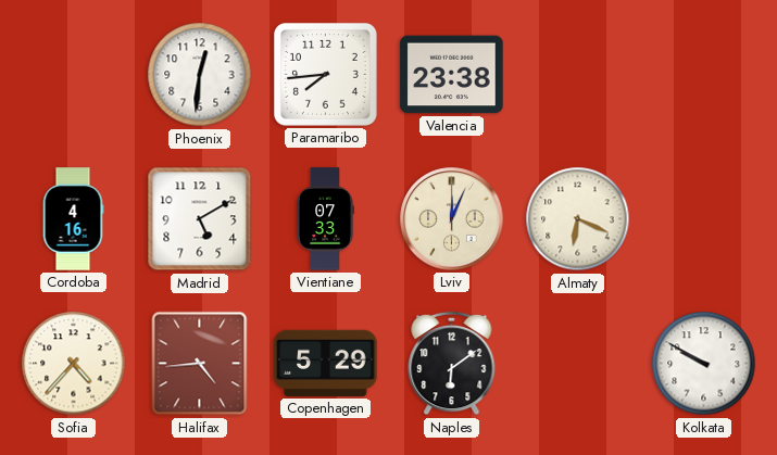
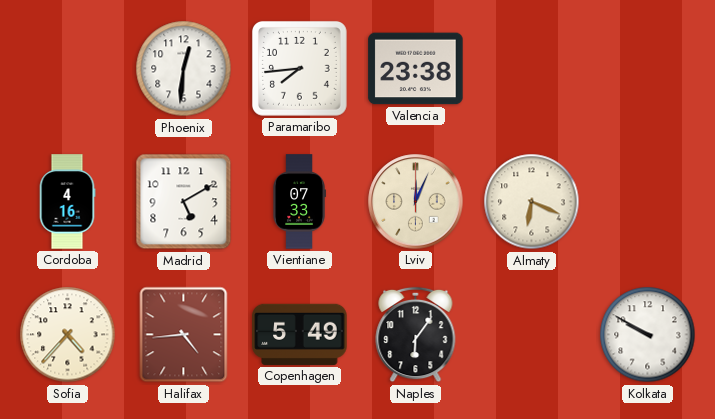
Copenhagen: 5:29 -> 5:49
Naples: 6:09 -> 6:06
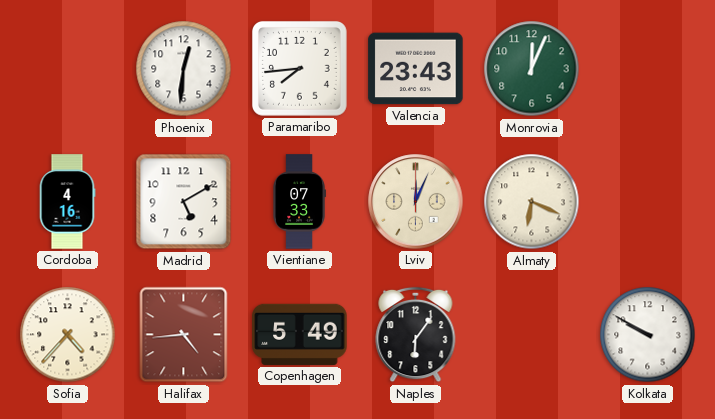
Valencia: 23:38 -> 23:43
Monrovia: none -> 12:04
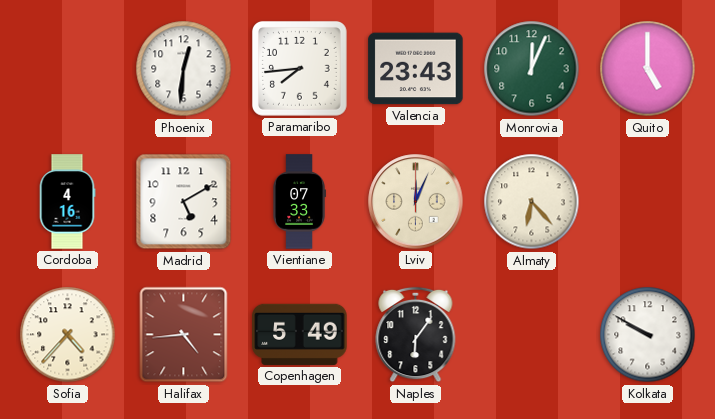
Quito: none -> 5:00
Almaty: 6:19 -> 6:23
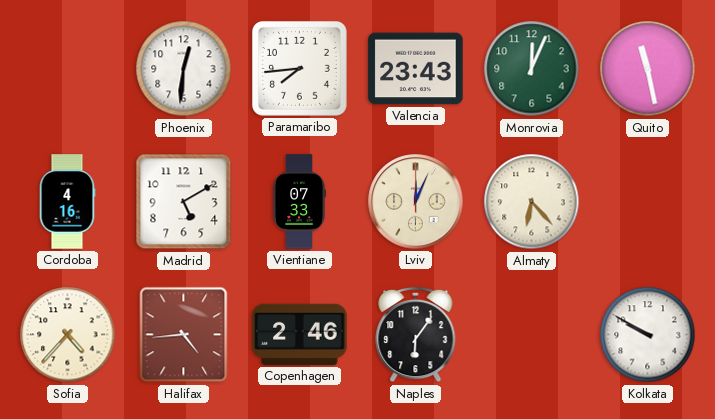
Quito: 5:00 -> 11:28
Copenhagen: 5:49 -> 2:46
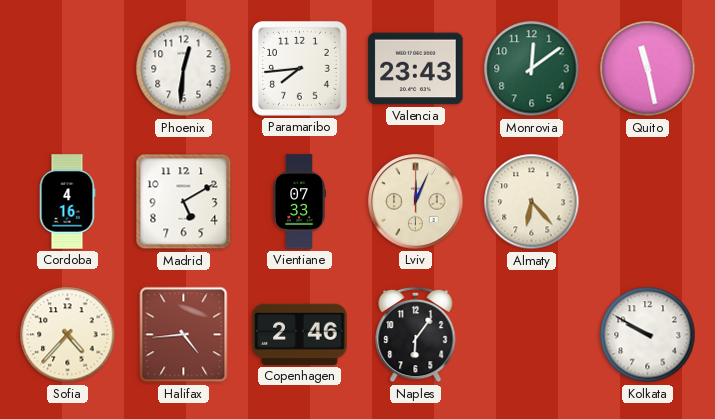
Monrovia: 12:04 -> 12:09
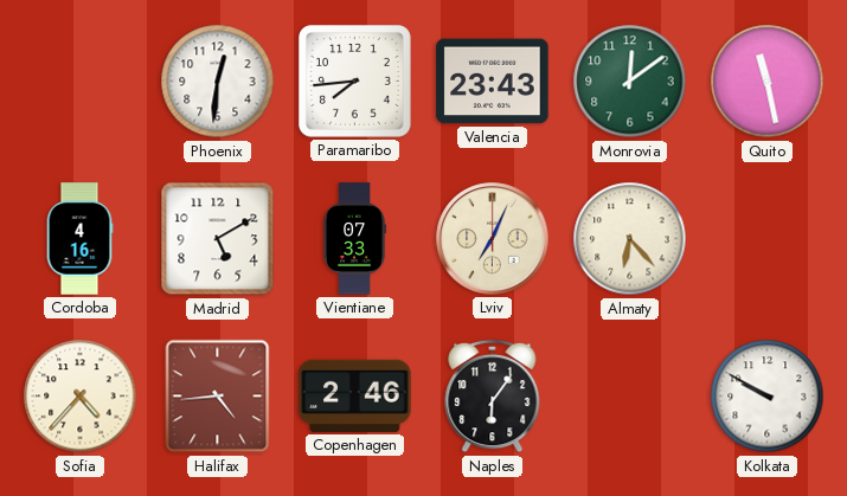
Lviv: 12:04 -> 7:04
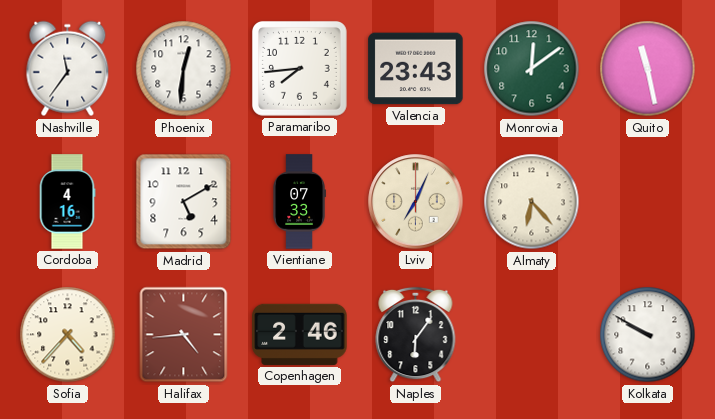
Nashville: none -> 11:36
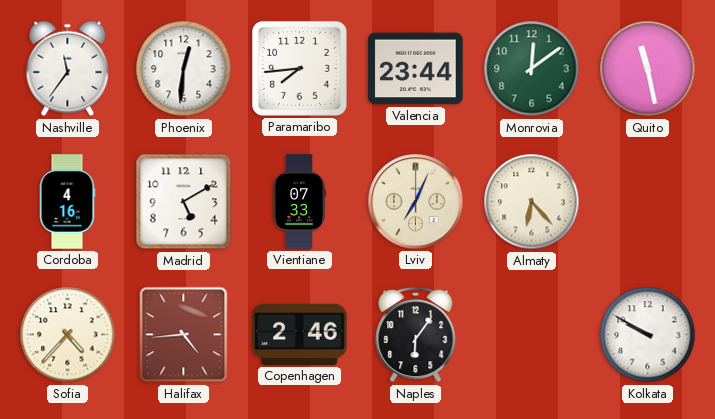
Valencia: 23:43 -> 23:44
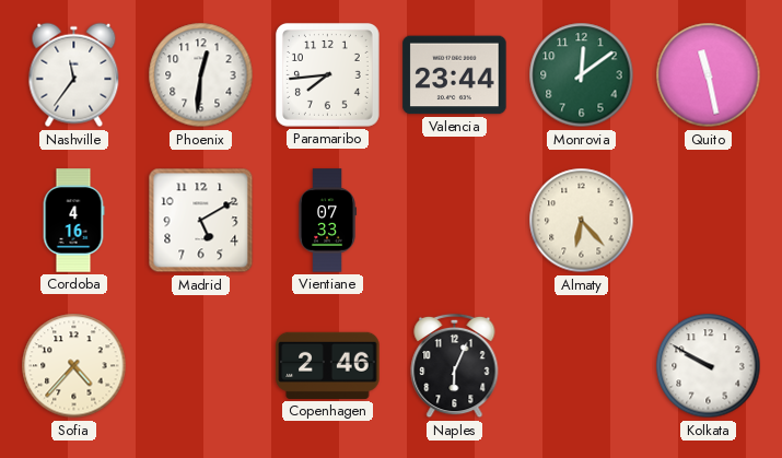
Lviv: 7:04 -> none
Halifax: 4:44 -> none
Naples: 6:06 -> 6:04
